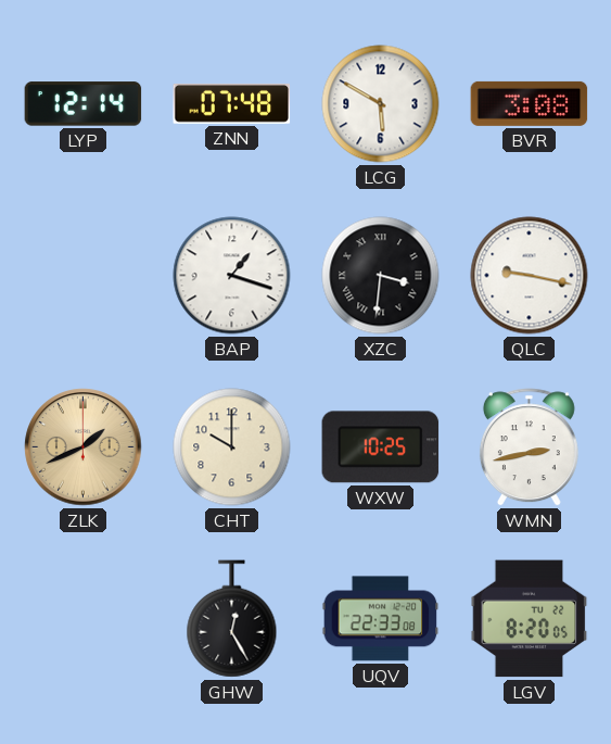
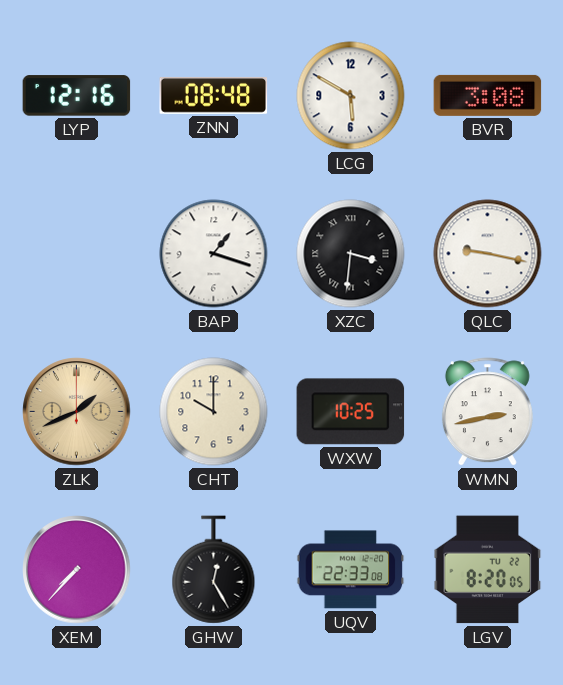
LYP: 12:14 -> 12:16
ZNN: 07:48 -> 08:48
XEM: none -> 7:37
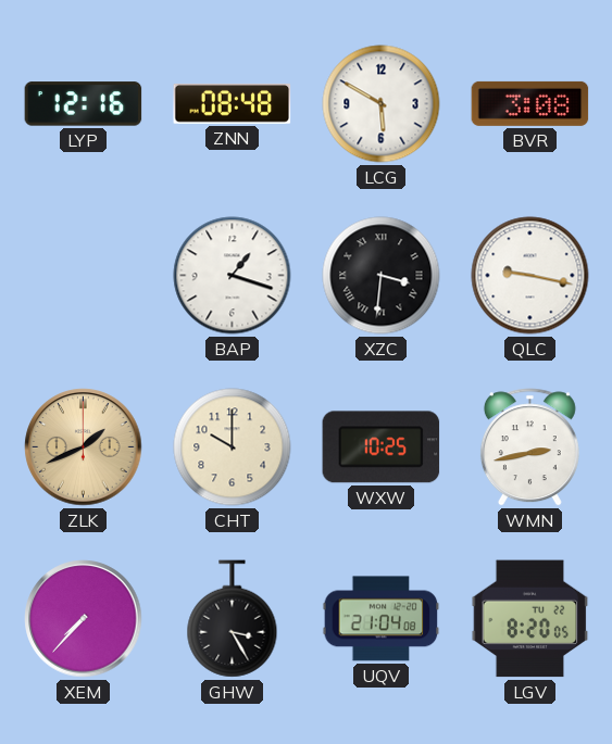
GHW: 12:25 -> 3:25
UQV: 22:33 -> 21:04
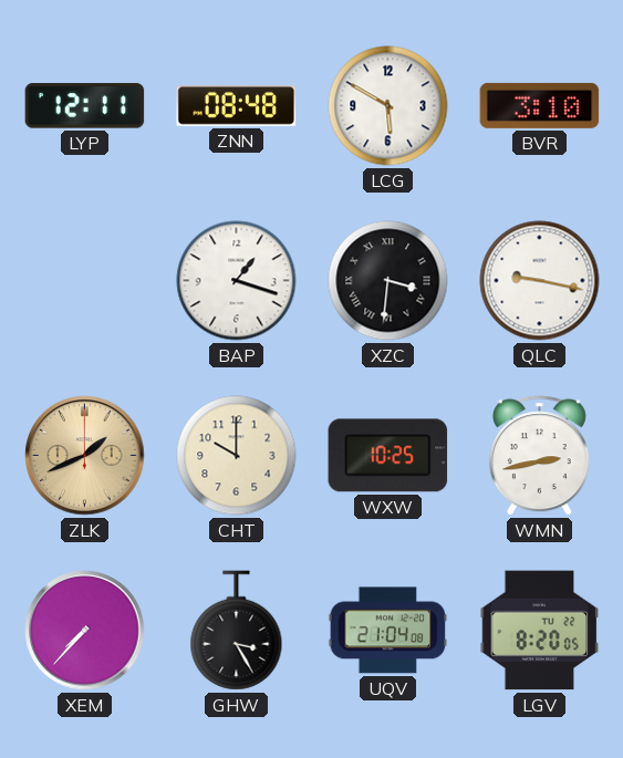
LYP: 12:16 -> 12:11
BVR: 3:08 -> 3:10
